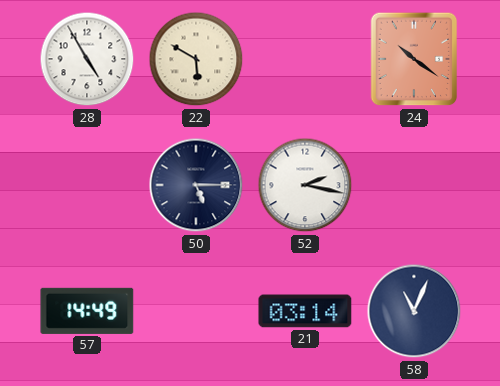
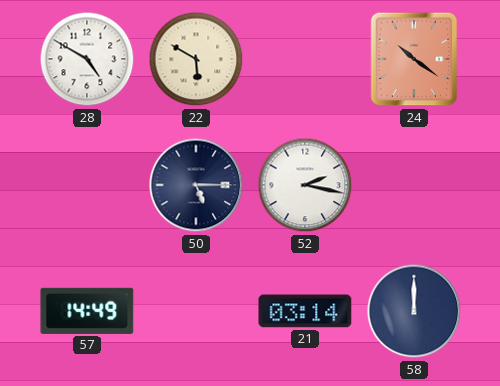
28: 4:55 -> 4:50
58: 11:04 -> 12:00
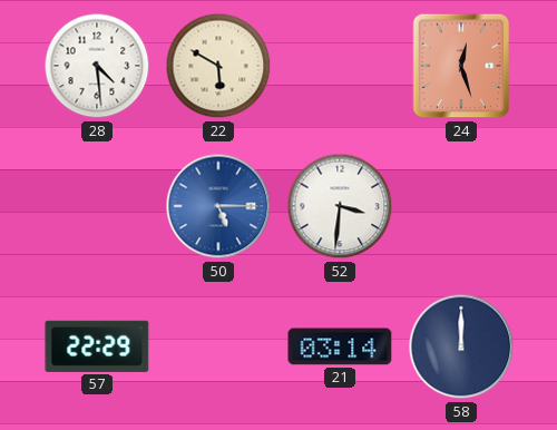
28: 4:50 -> 4:29
24: 10:21 -> 12:27
50 dial: navy -> blue
52: 2:17 -> 3:31
57: 14:49 -> 22:29
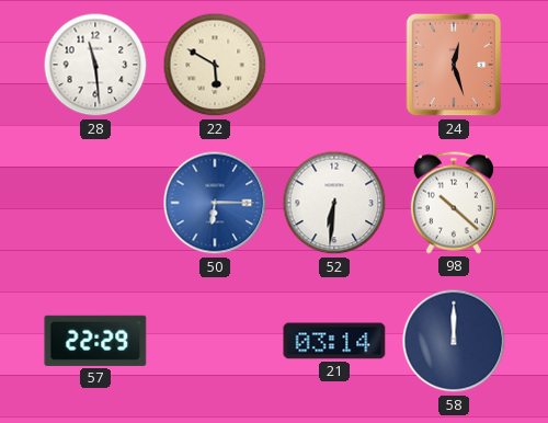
28: 4:29 -> 11:29
50: 5:15 -> 6:15
52: 3:31 -> 6:31
98: none -> 10:22
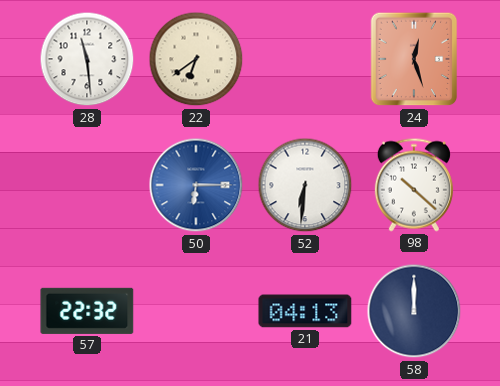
22: 5:50 -> 6:39
57: 22:29 -> 22:32
21: 03:14 -> 04:13
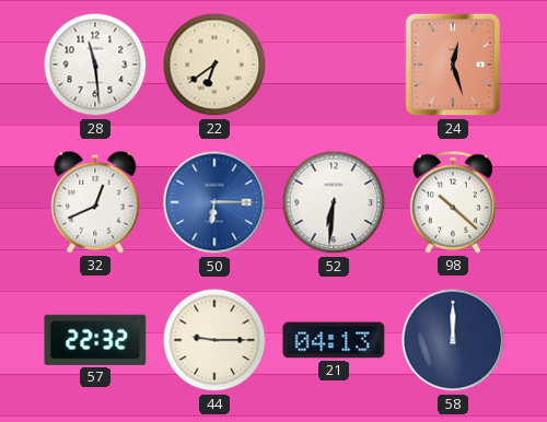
32: none -> 12:41
44: none -> 9:15
